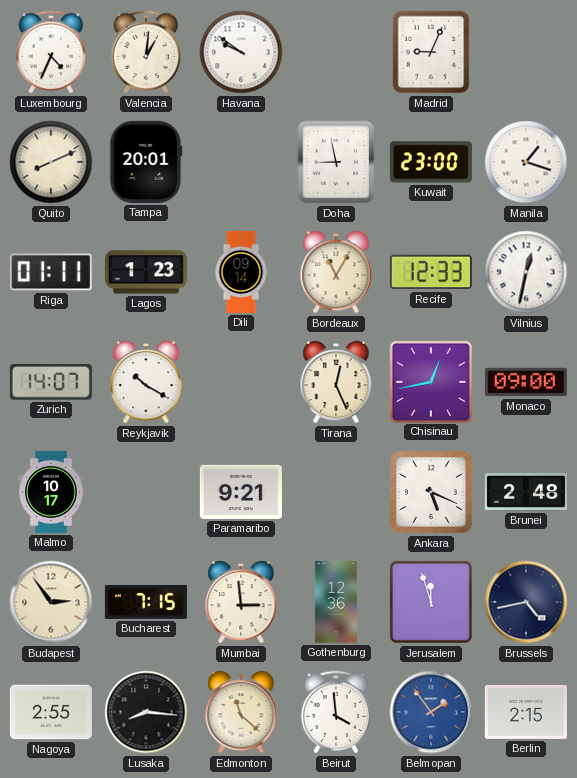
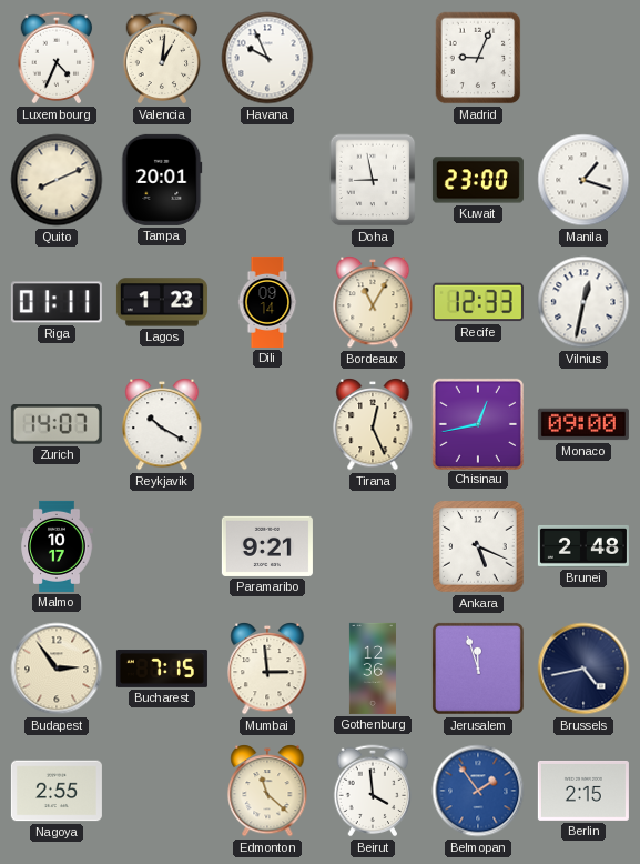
Havana: 9:51 -> 9:56
Lusaka: 8:16 -> none
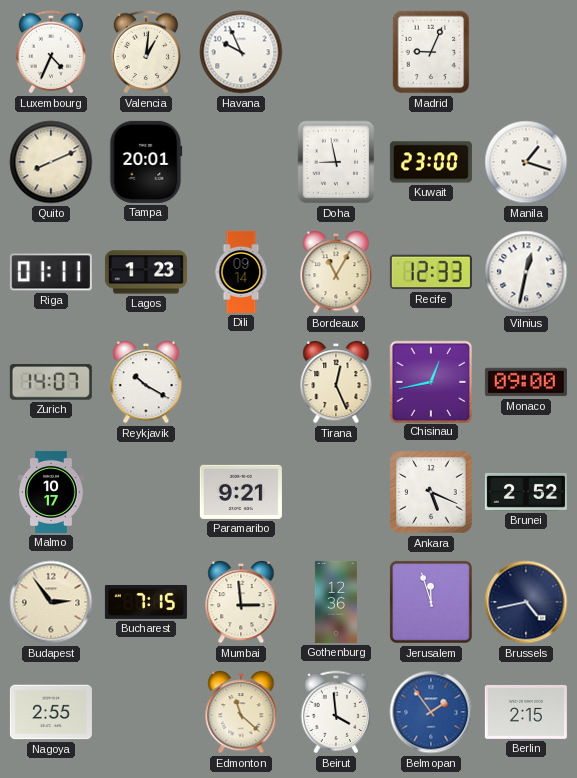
Brunei: 2:48 -> 2:52
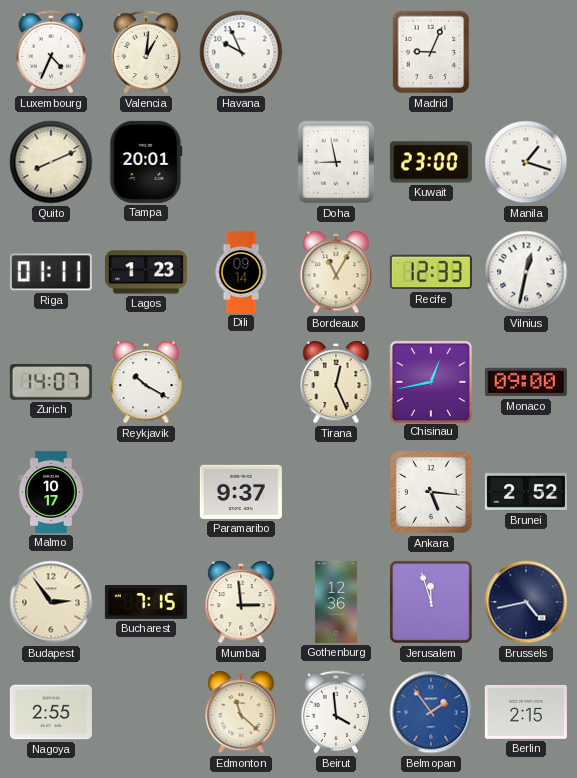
Paramaribo: 9:21 -> 9:37
Ankara: 5:19 -> 5:16
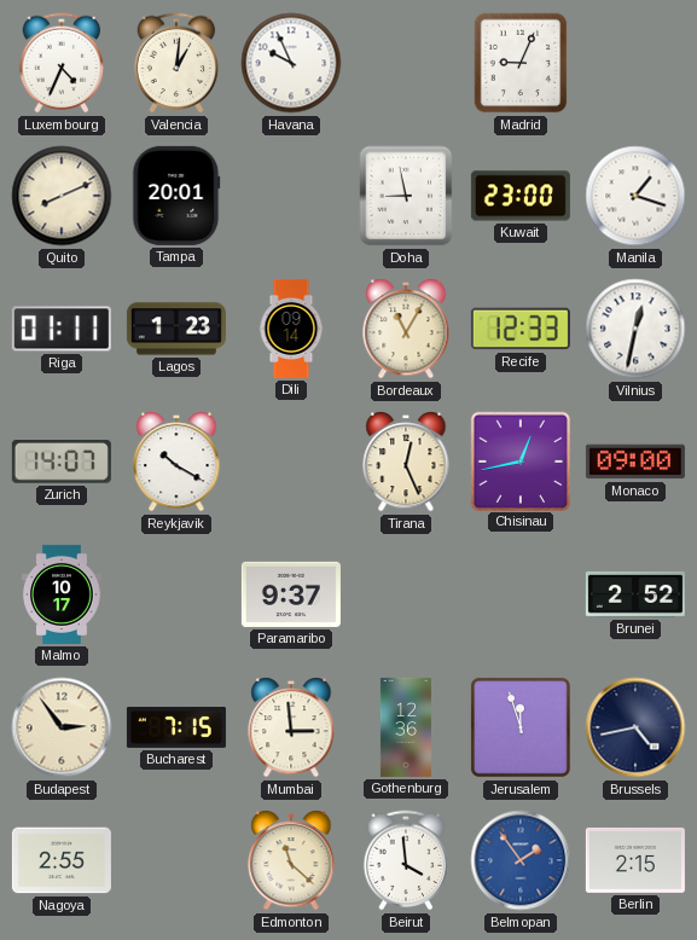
Ankara: 5:16 -> none
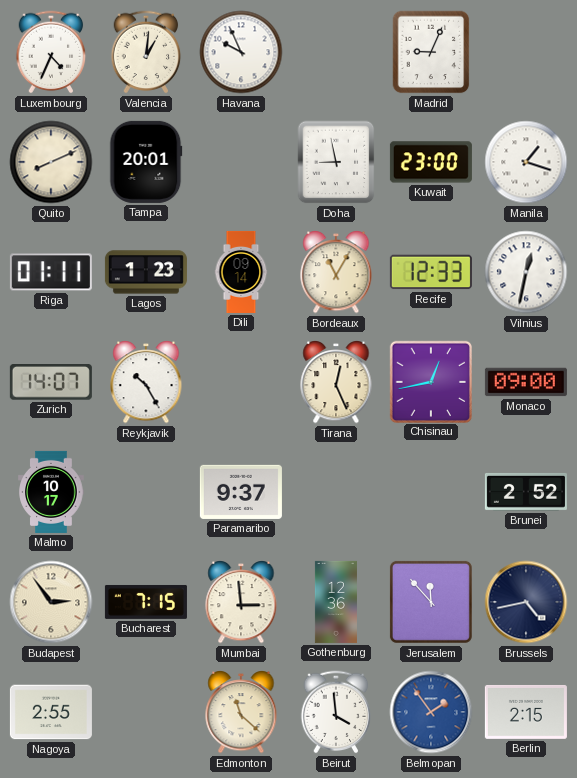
Reykjavik: 10:20 -> 10:25
Jerusalem: 11:57 -> 11:53
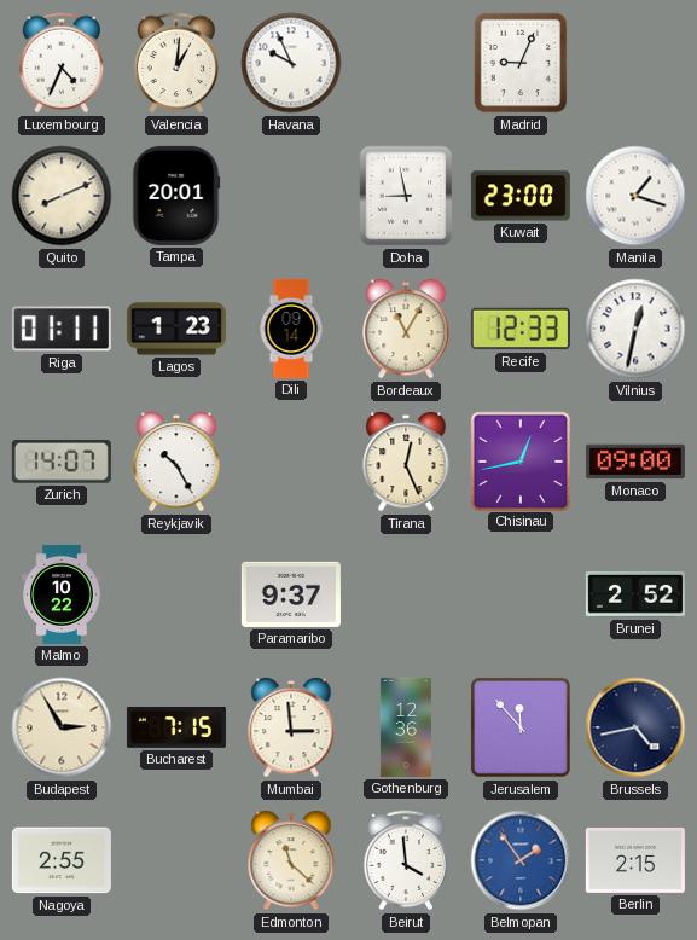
Malmo: 10:17 -> 10:22
Budapest: 2:54 -> 2:55
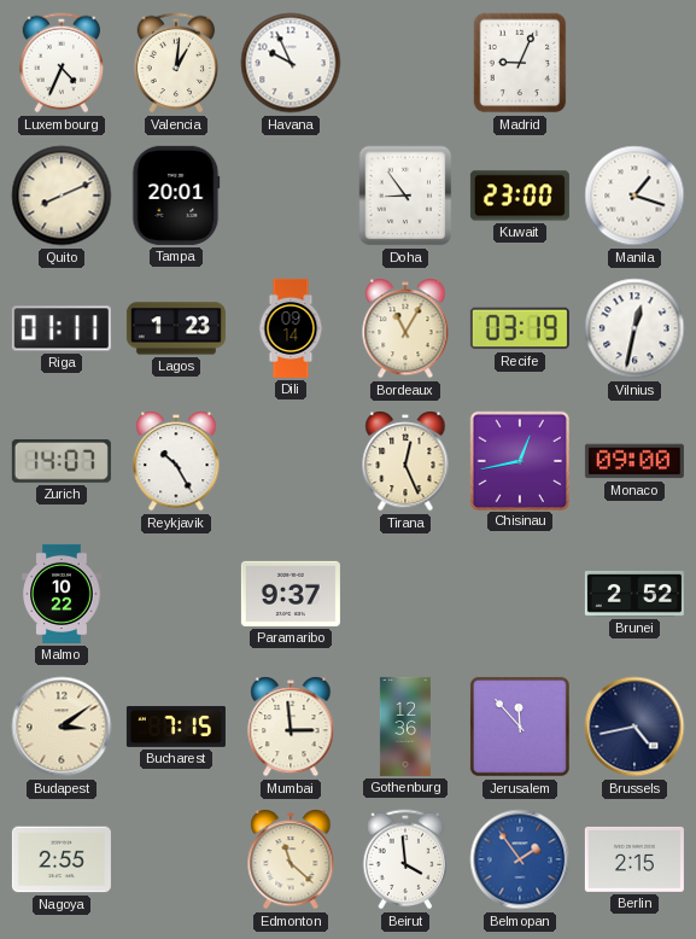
Doha: 8:58 -> 8:54
Recife: 12:33 -> 03:19
Budapest: 2:55 -> 3:09
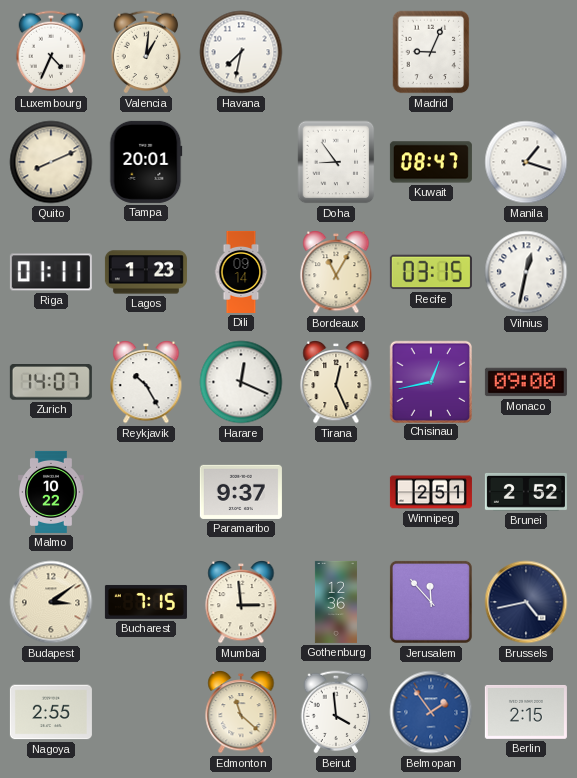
Havana: 9:56 -> 7:32
Kuwait: 23:00 -> 08:47
Recife: 03:19 -> 03:15
Harare: none -> 12:19
Winnipeg: none -> 2:51
